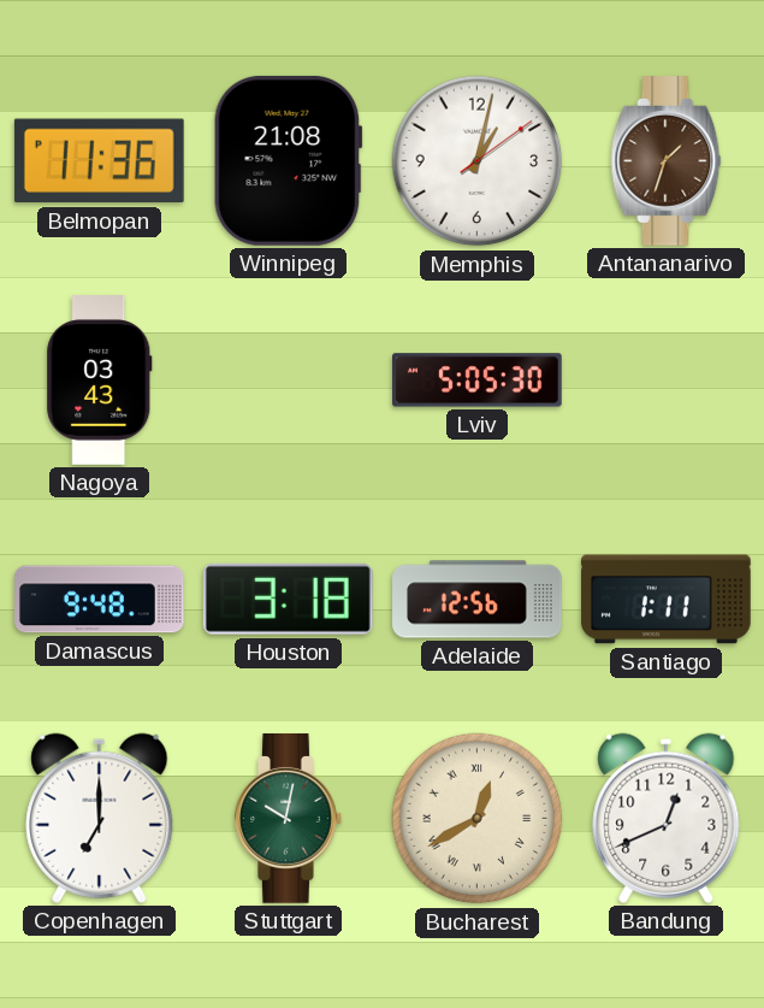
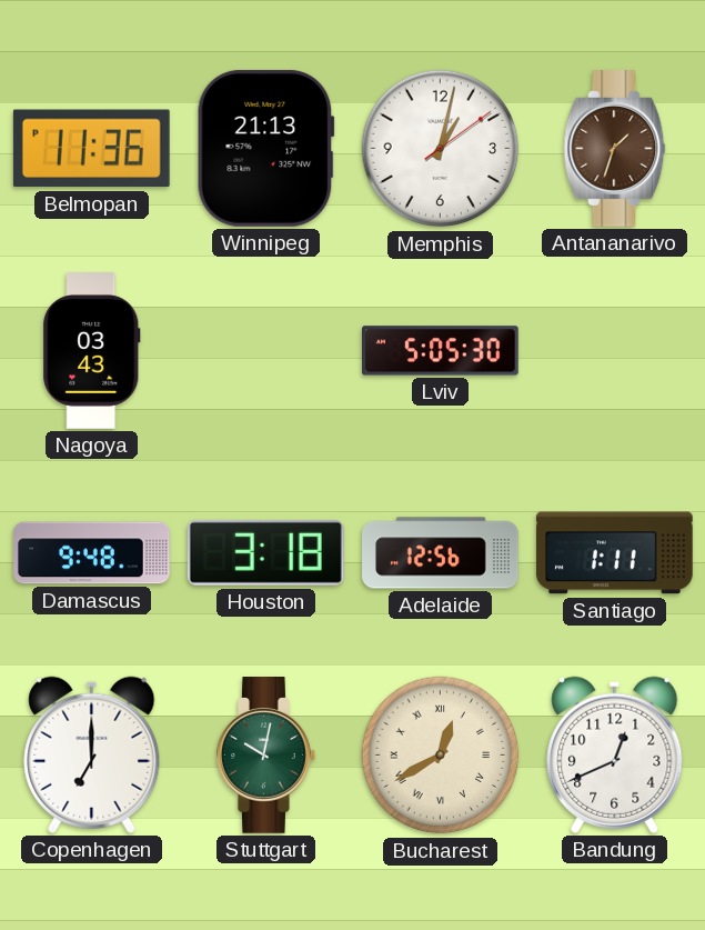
Winnipeg: 21:08 -> 21:13
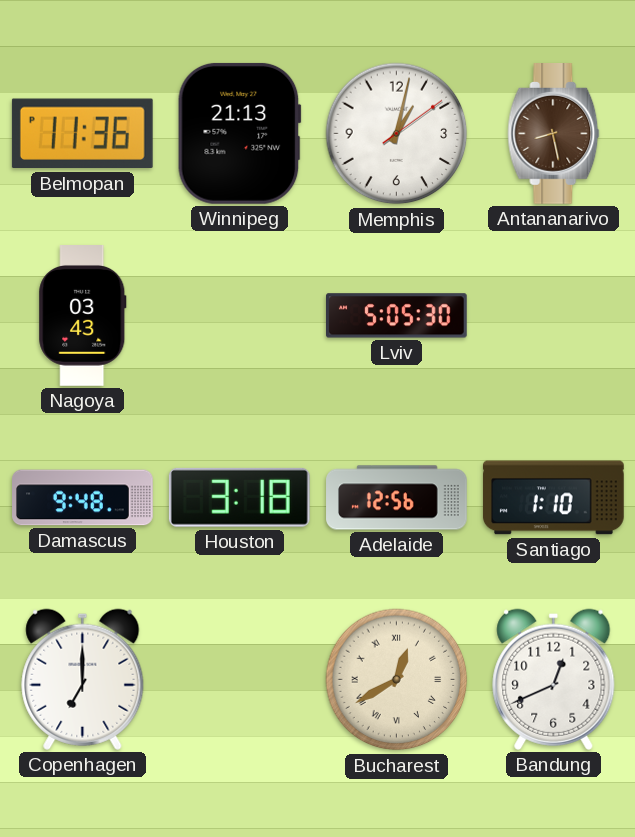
Antananarivo: 1:33 -> 8:28
Santiago: 1:11 -> 1:10
Stuttgart: 10:02 -> none
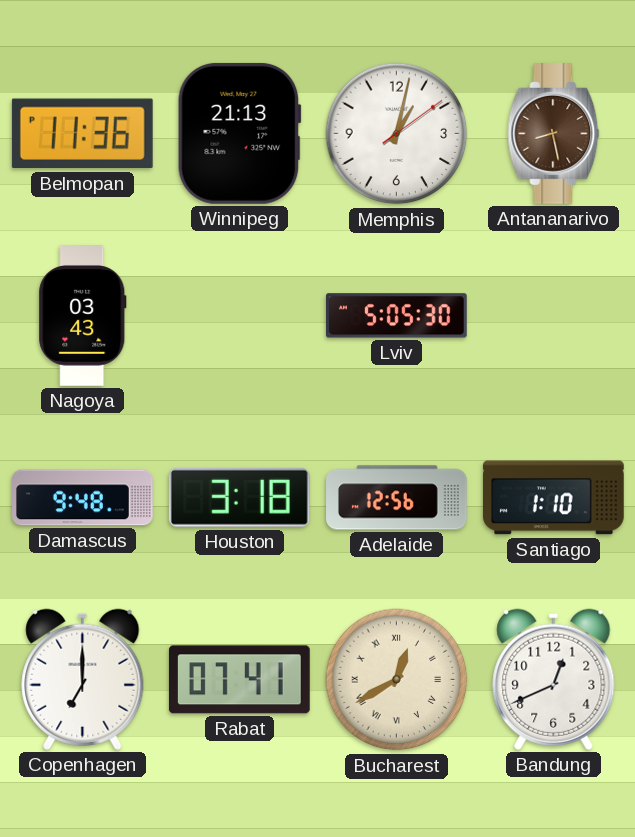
Rabat: none -> 07:41
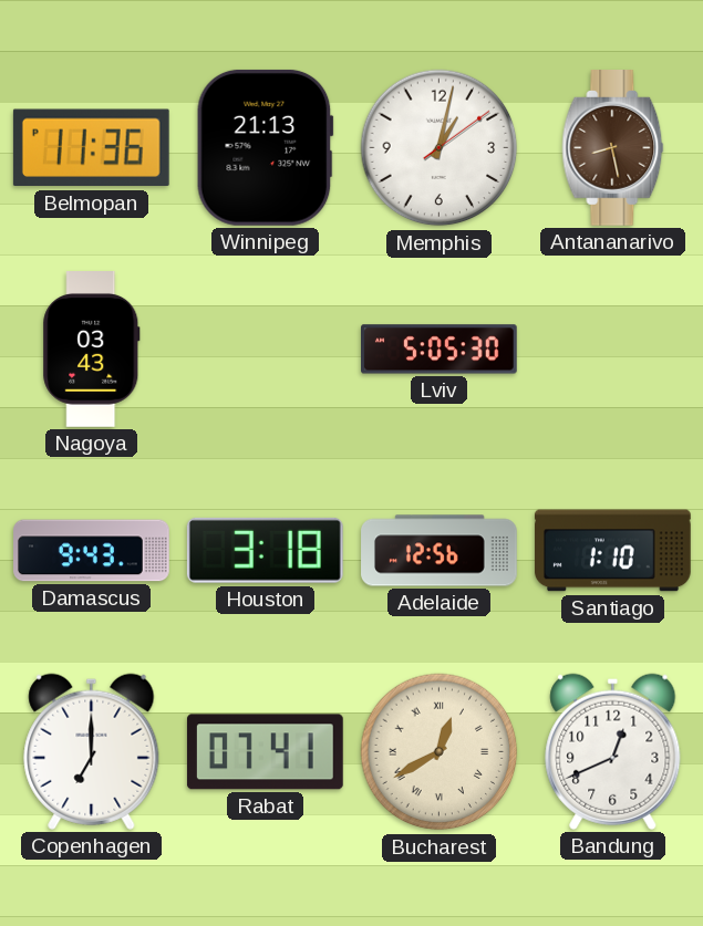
Damascus: 9:48 -> 9:43
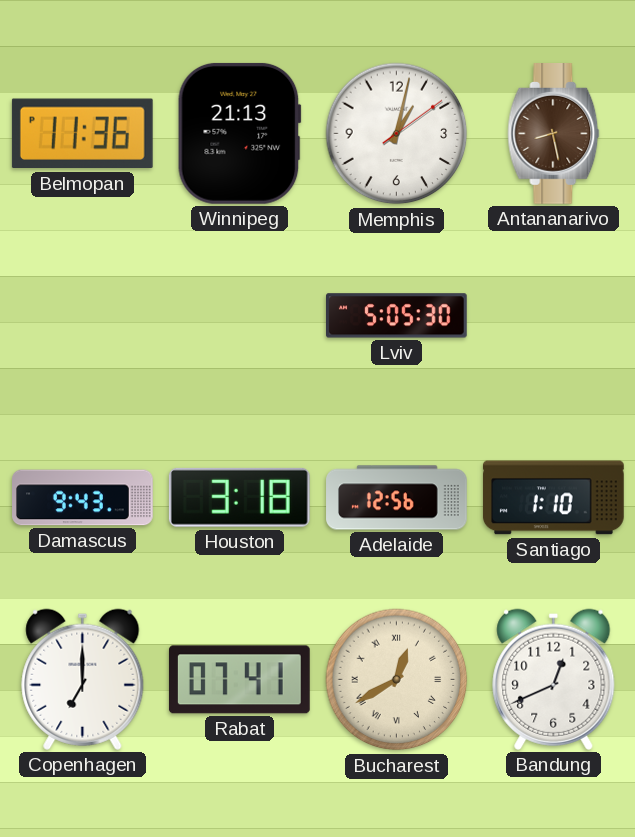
Nagoya: 03:43 -> none
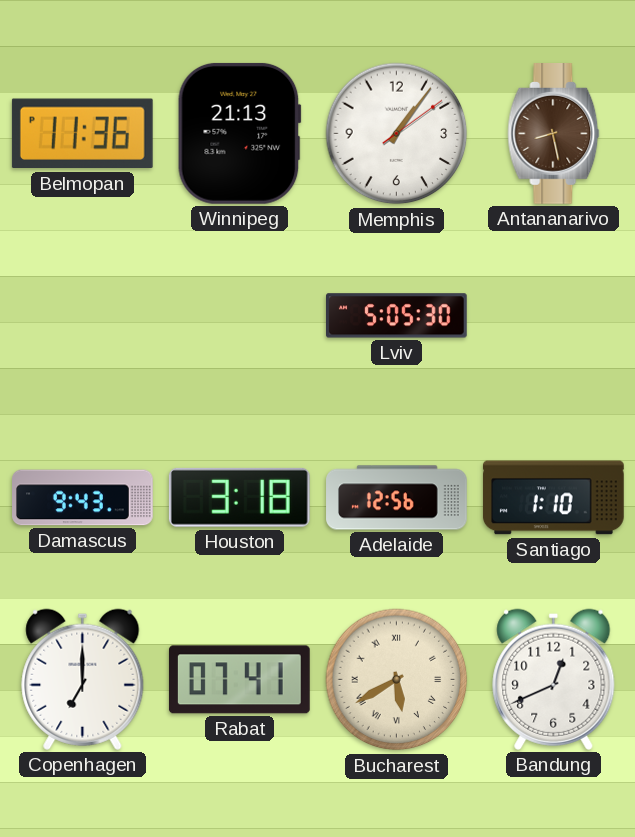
Memphis: 1:02 -> 1:06
Bucharest: 12:40 -> 5:40
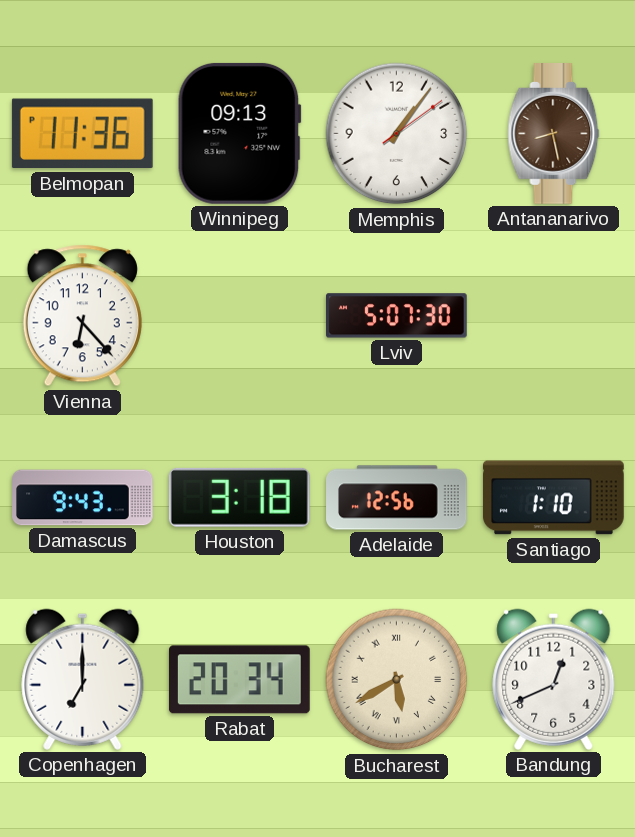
Winnipeg: 21:13 -> 09:13
Vienna: none -> 6:23
Lviv: 5:05 -> 5:07
Rabat: 07:41 -> 20:34
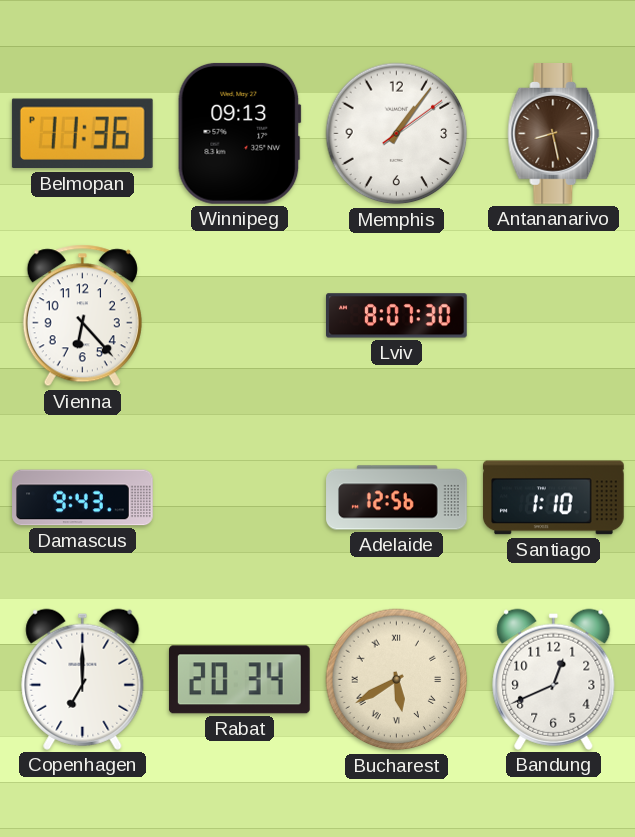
Lviv: 5:07 -> 8:07
Houston: 3:18 -> none
